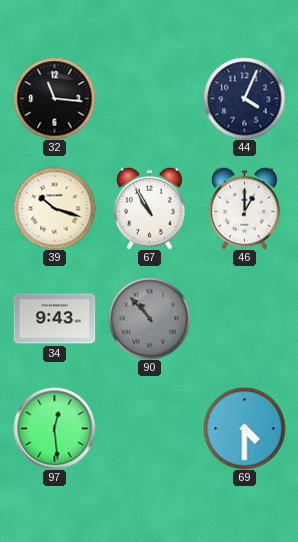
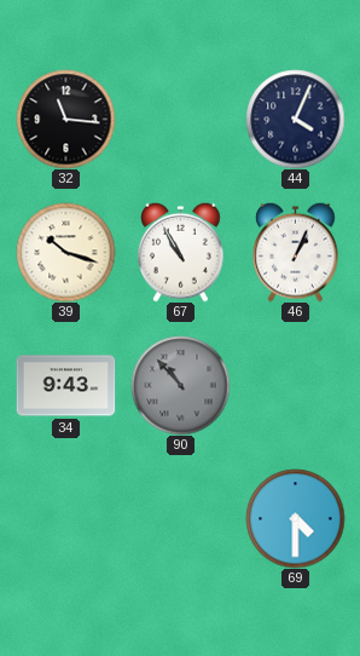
46: 1:00 -> 1:04
97: 12:29 -> none
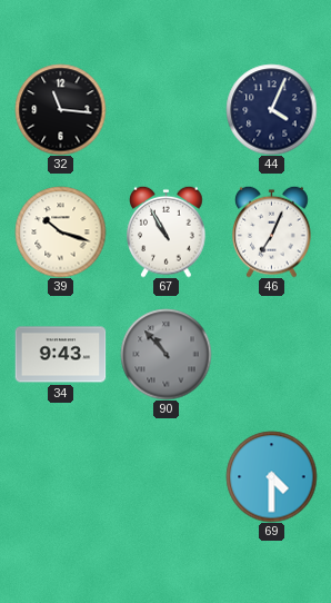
46: 1:04 -> 7:04
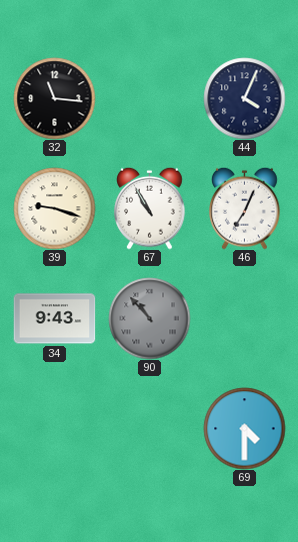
39: 10:18 -> 9:18
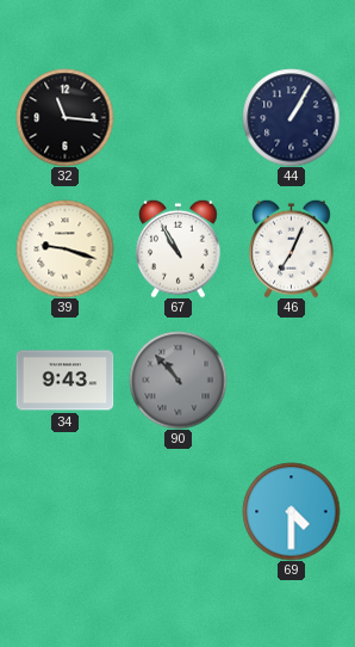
44: 4:04 -> 1:05
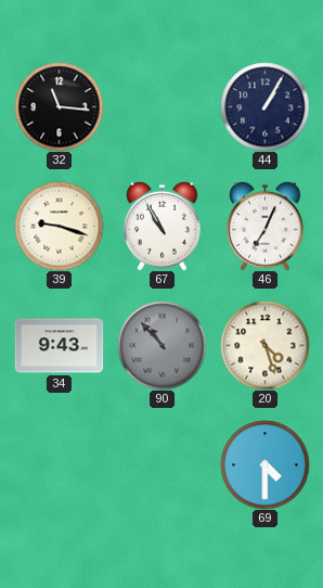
20: none -> 4:27
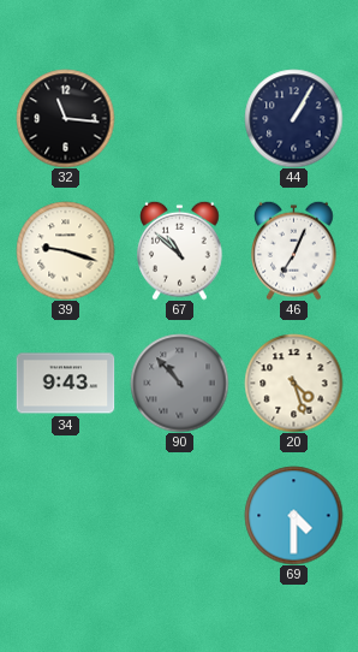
67: 10:55 -> 10:52
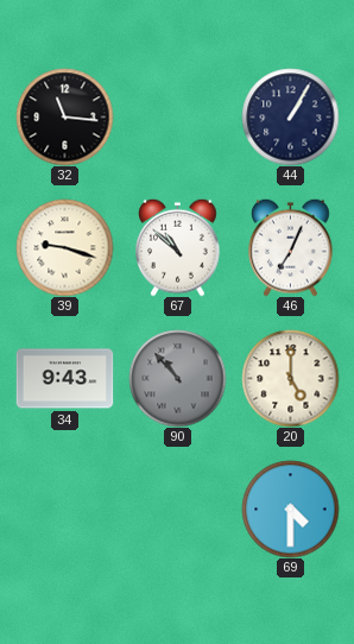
20: 4:27 -> 5:00
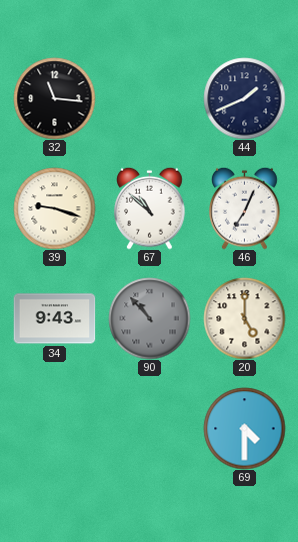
44: 1:05 -> 1:41
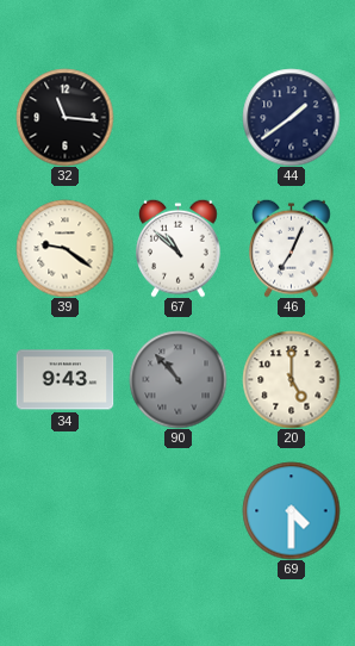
44: 1:41 -> 1:39
39: 9:18 -> 9:21
